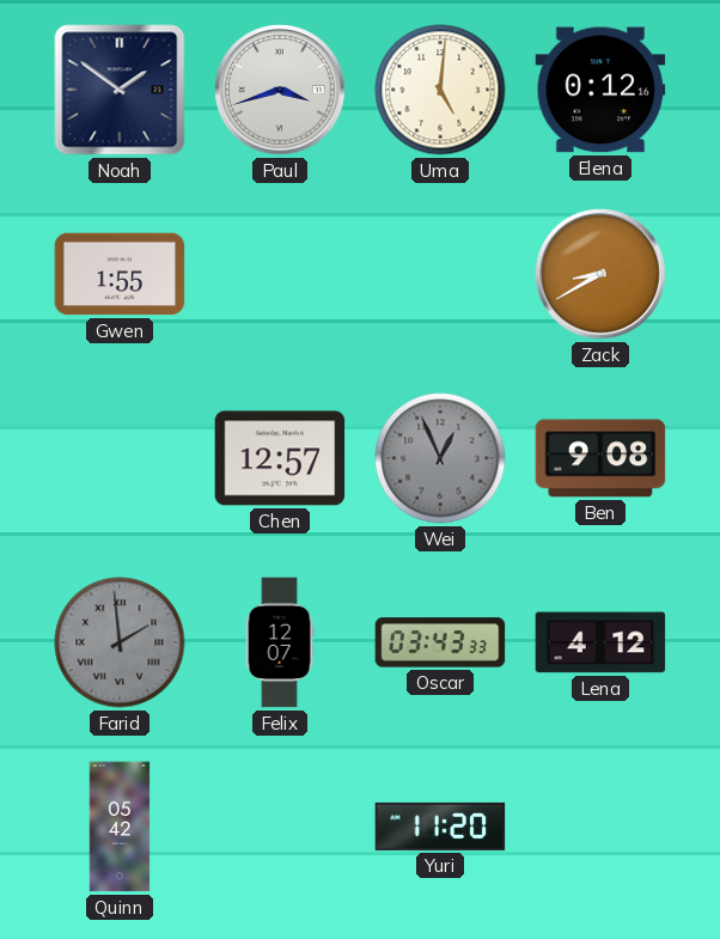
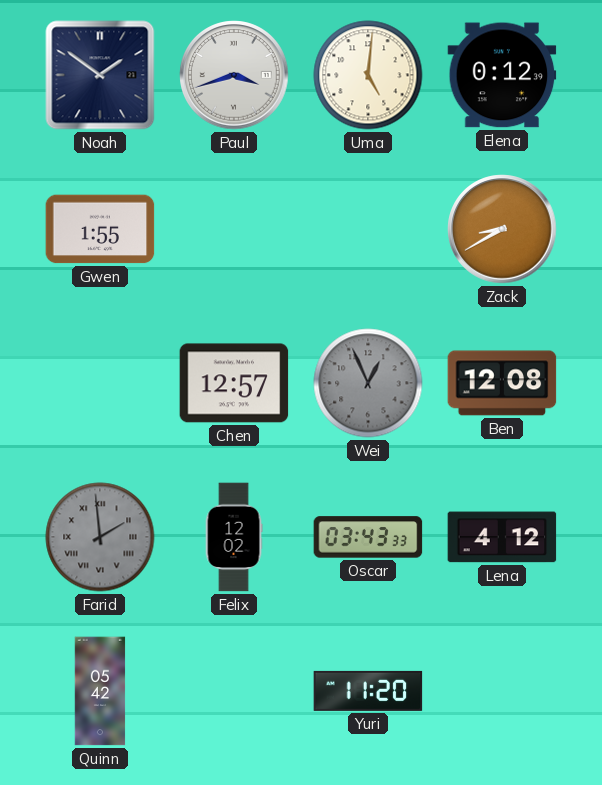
Elena: 0:12:16 -> 0:12:39
Ben: 9:08 -> 12:08
Felix: 12:07 -> 12:02
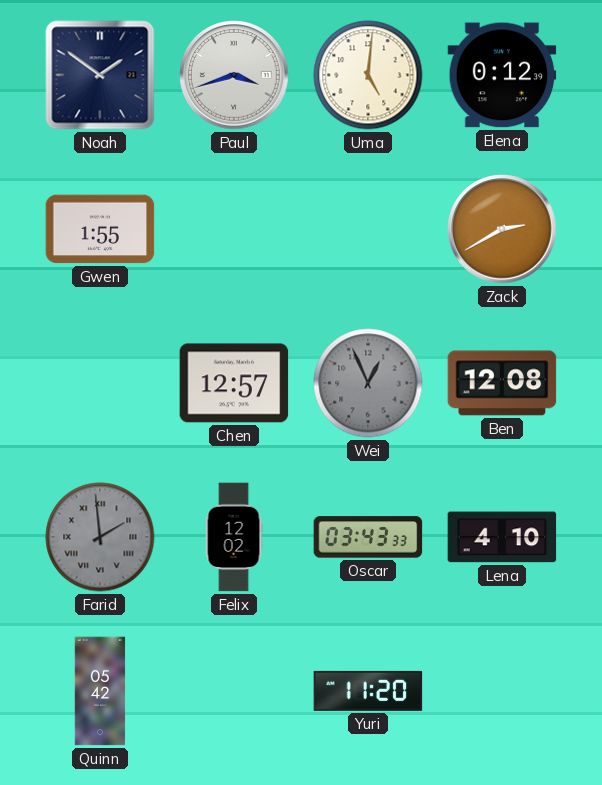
Zack: 8:40 -> 2:40
Lena: 4:12 -> 4:10
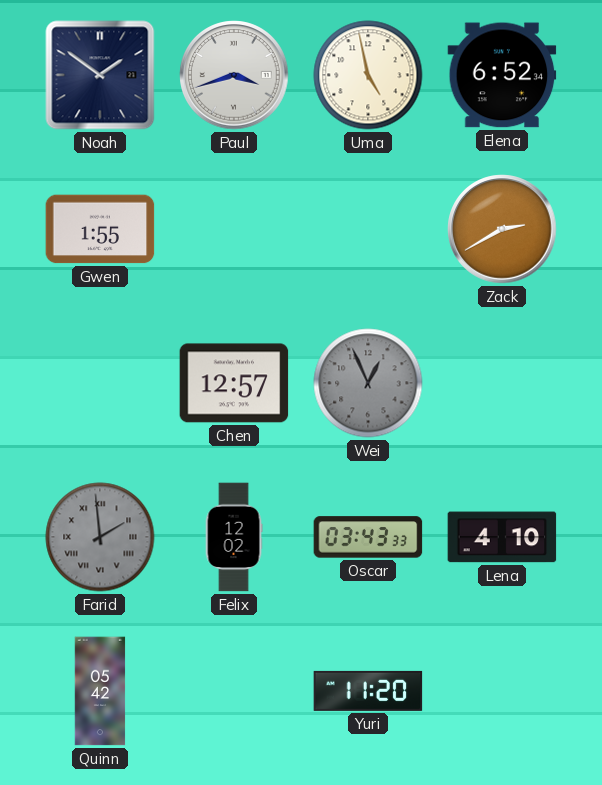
Uma: 5:01 -> 4:58
Elena: 0:12 -> 6:52
Ben: 12:08 -> none
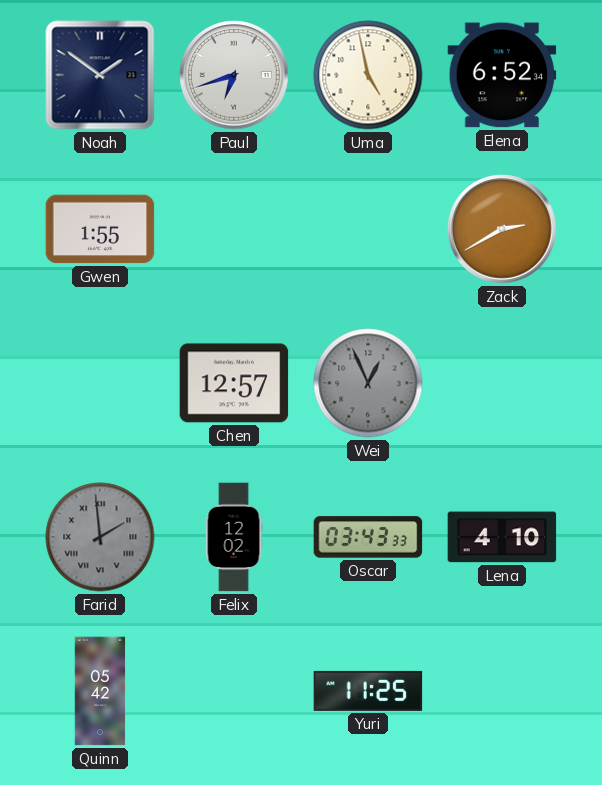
Paul: 3:42 -> 6:42
Yuri: 11:20 -> 11:25
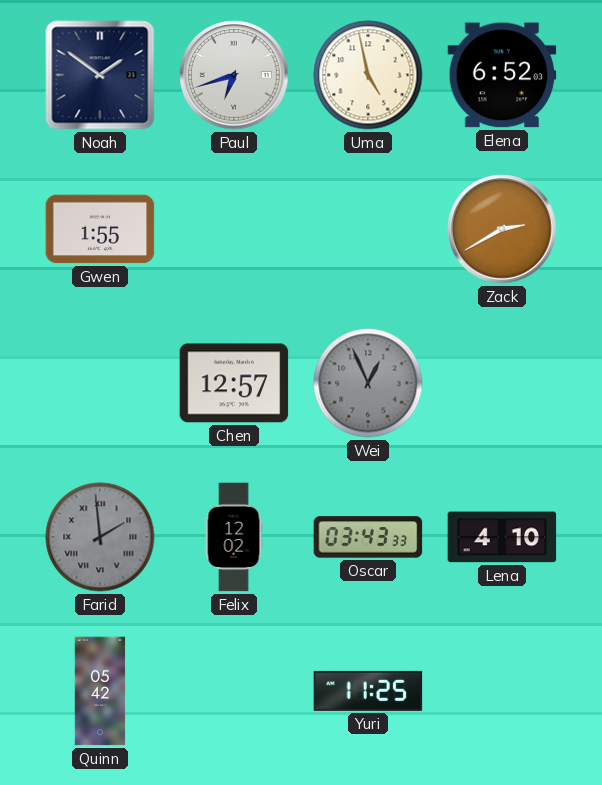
Elena: 6:52:34 -> 6:52:03
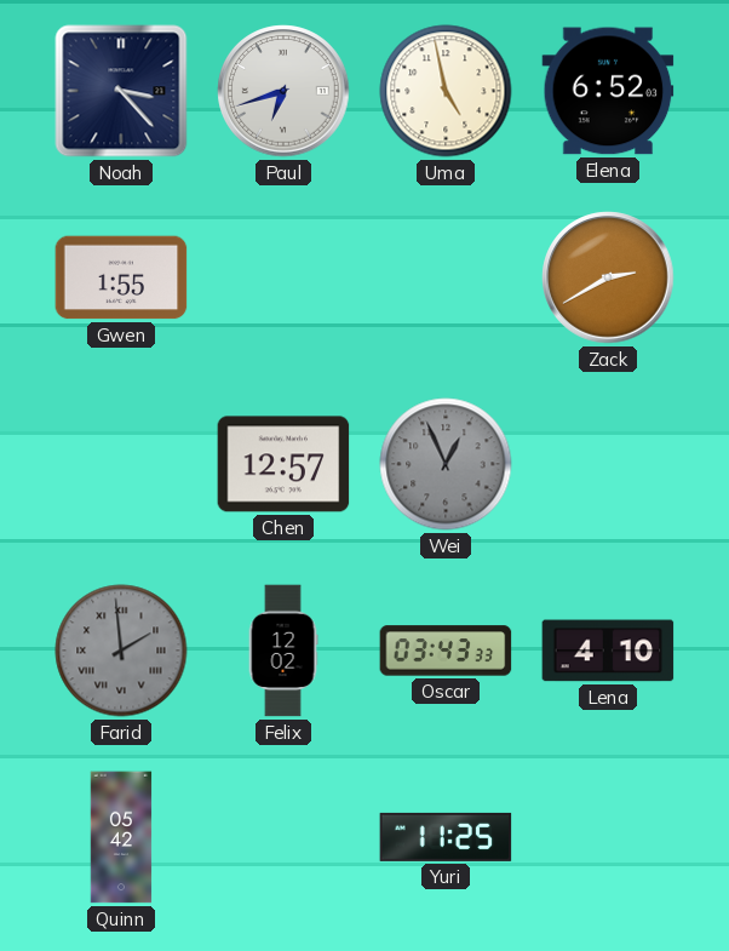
Noah: 1:51 -> 3:23
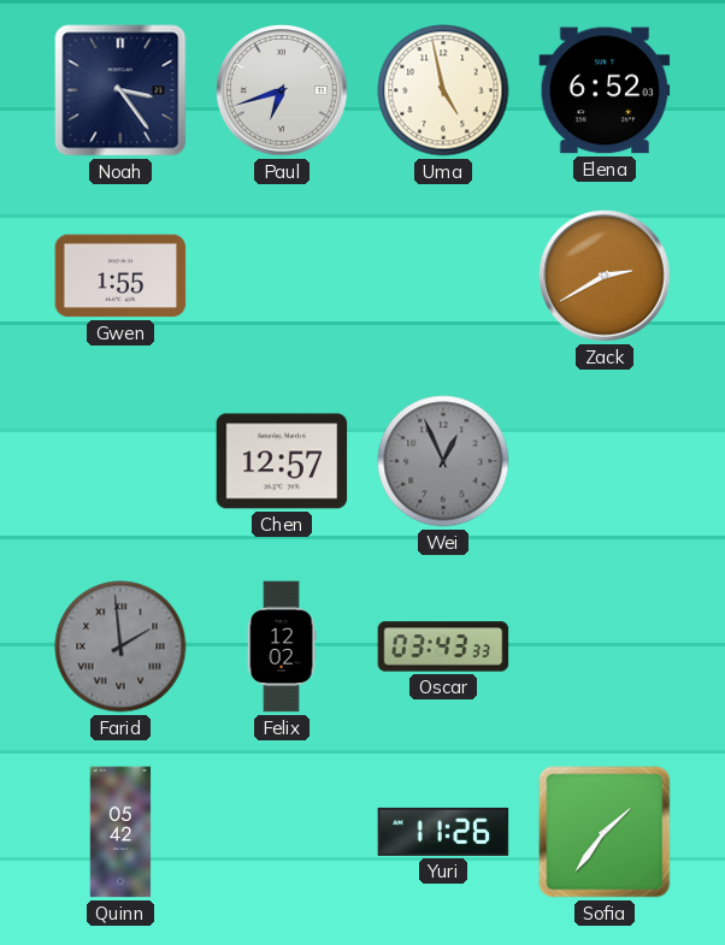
Noah: 3:23 -> 3:24
Lena: 4:10 -> none
Yuri: 11:25 -> 11:26
Sofia: none -> 1:36
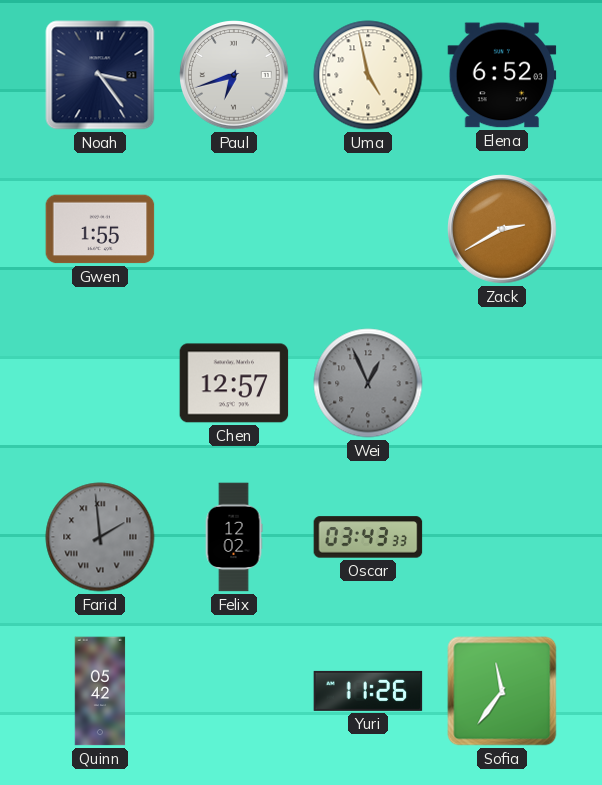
Sofia: 1:36 -> 11:36
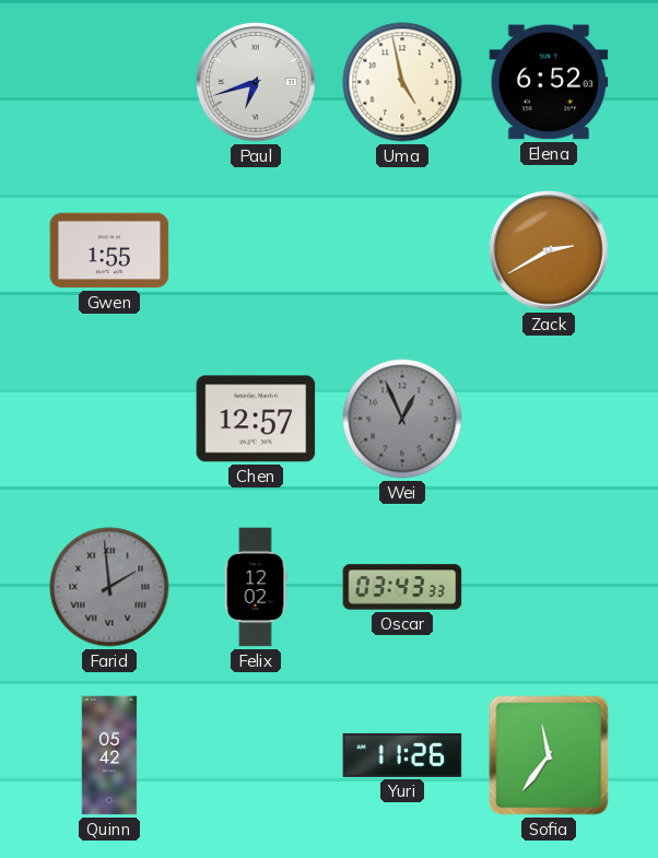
Noah: 3:24 -> none
